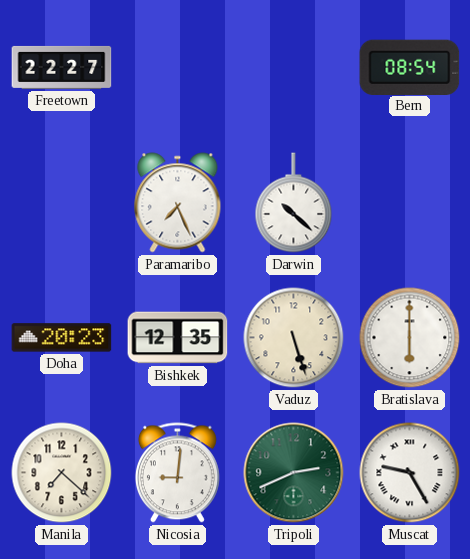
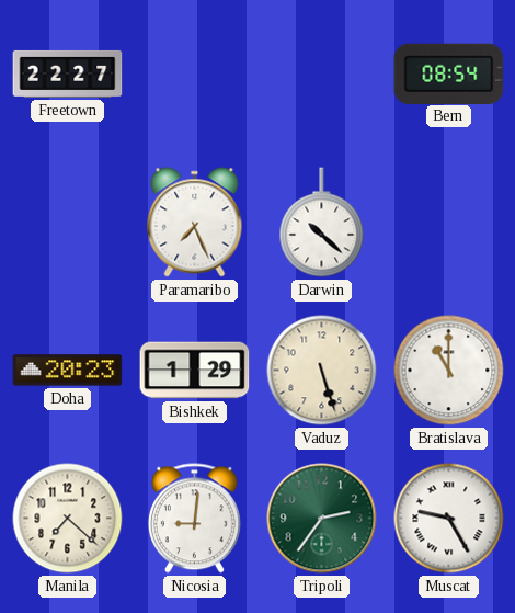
Bishkek: 12:35 -> 1:29
Bratislava: 6:00 -> 11:00
Tripoli: 2:41 -> 2:36
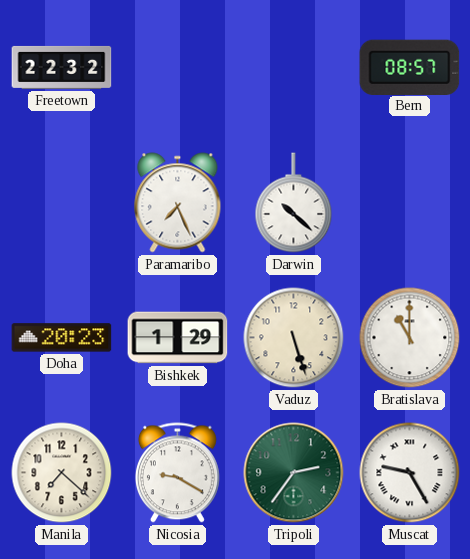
Freetown: 22:27 -> 22:32
Bern: 08:54 -> 08:57
Nicosia: 9:01 -> 9:20
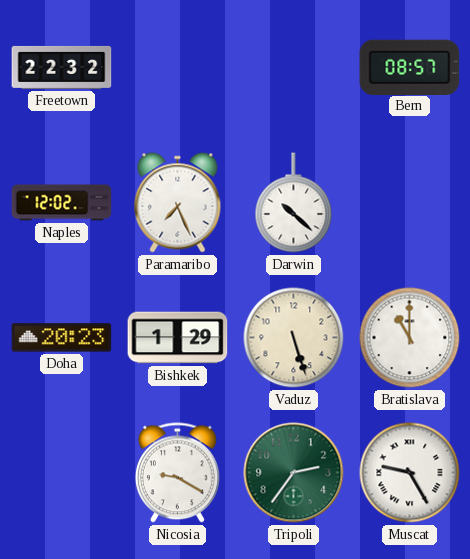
Naples: none -> 12:02
Manila: 7:22 -> none
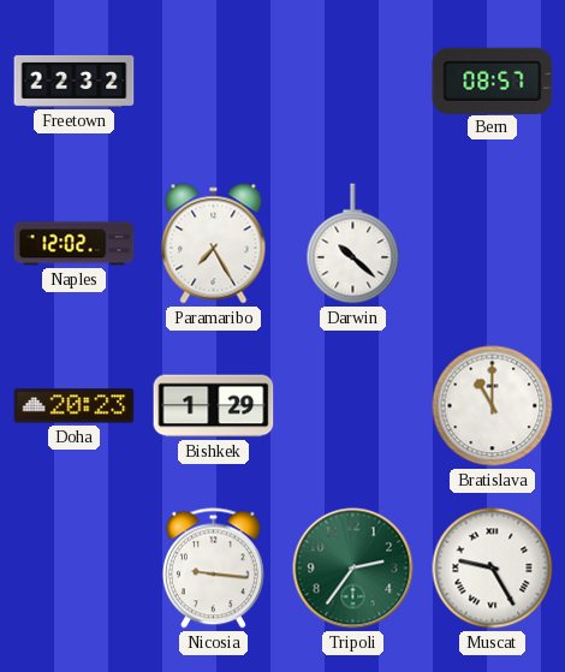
Paramaribo: 7:26 -> 7:25
Vaduz: 5:27 -> none
Nicosia: 9:20 -> 9:16
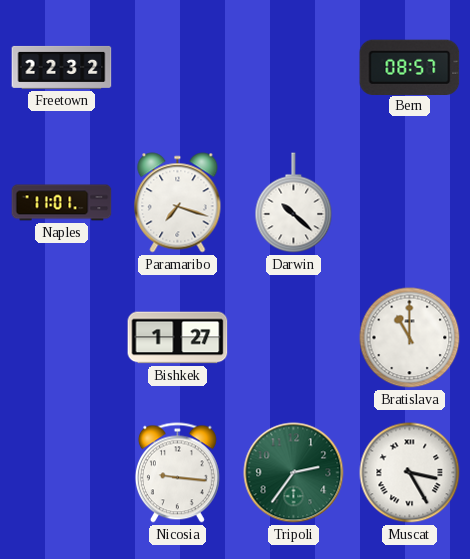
Naples: 12:02 -> 11:01
Paramaribo: 7:25 -> 7:18
Doha: 20:23 -> none
Bishkek: 1:29 -> 1:27
Muscat: 9:25 -> 3:25
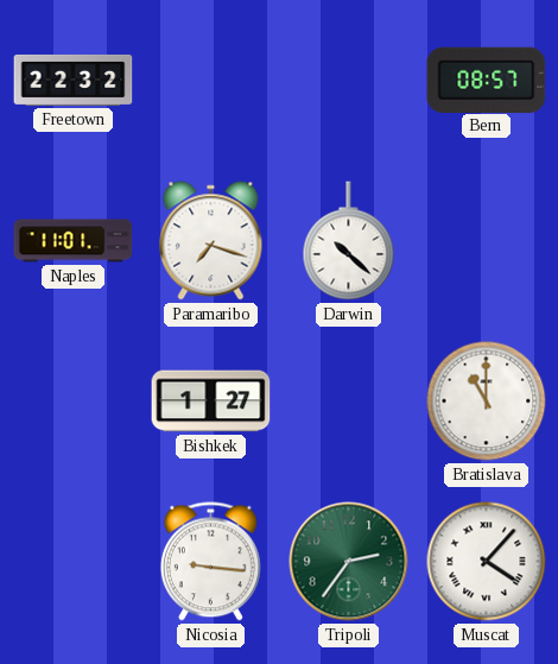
Muscat: 3:25 -> 4:07
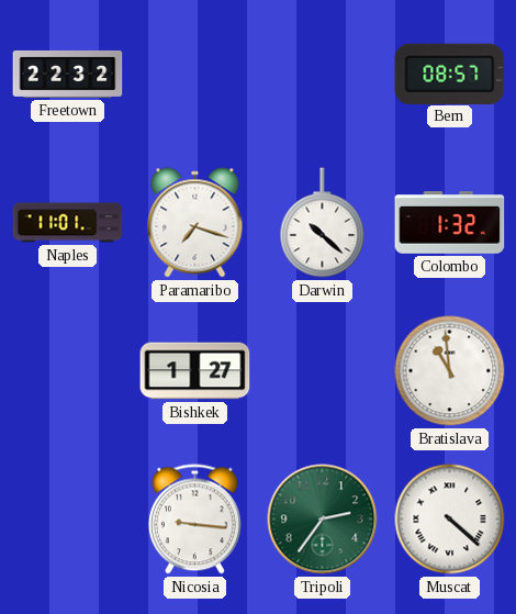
Colombo: none -> 1:32
Bratislava: 11:00 -> 10:59
Muscat: 4:07 -> 4:22
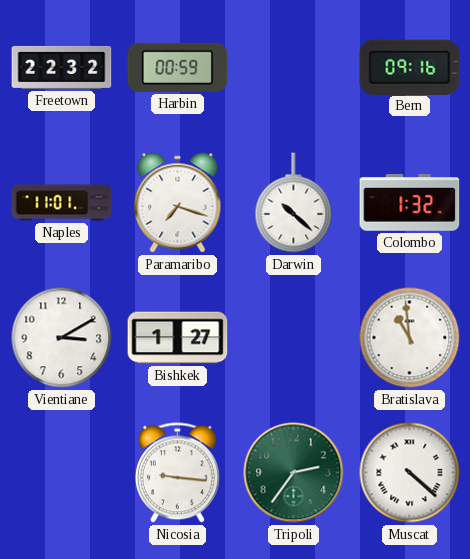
Harbin: none -> 00:59
Bern: 08:57 -> 09:16
Vientiane: none -> 3:10
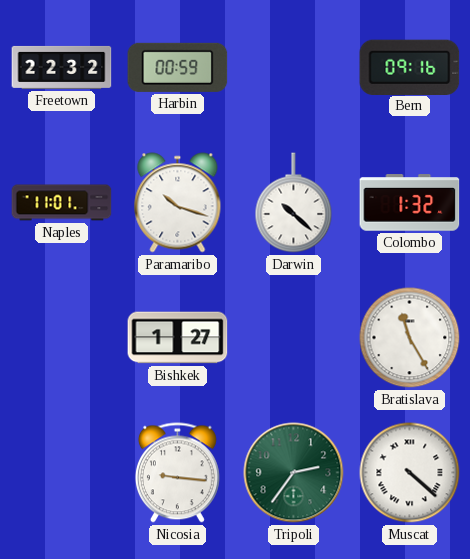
Paramaribo: 7:18 -> 10:18
Vientiane: 3:10 -> none
Bratislava: 10:59 -> 11:25
